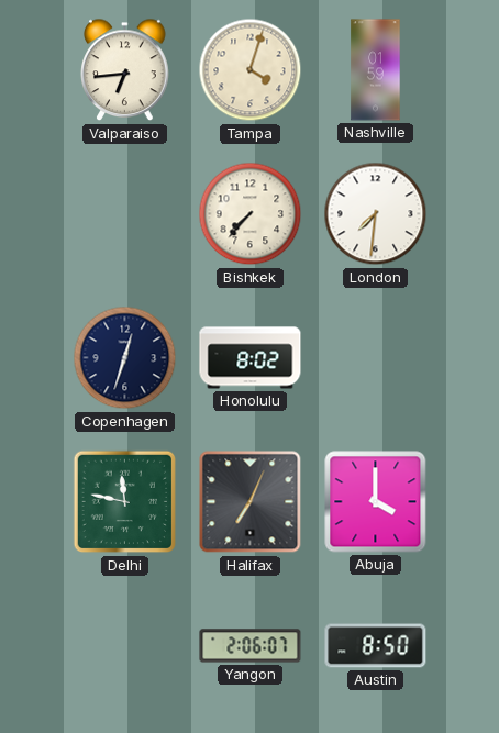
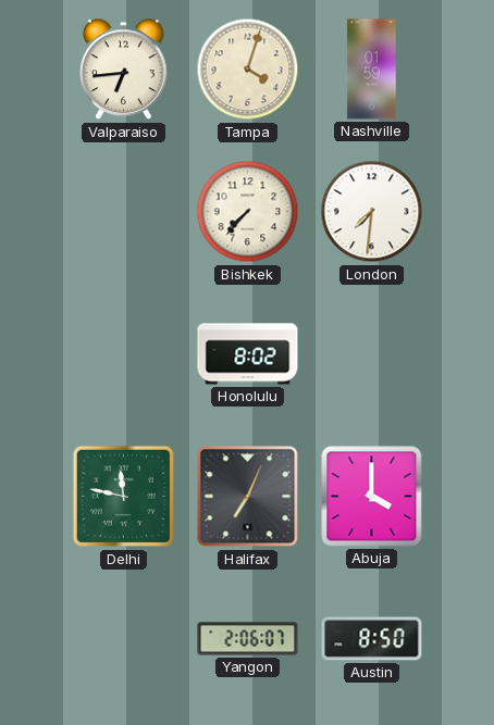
Copenhagen: 12:33 -> none
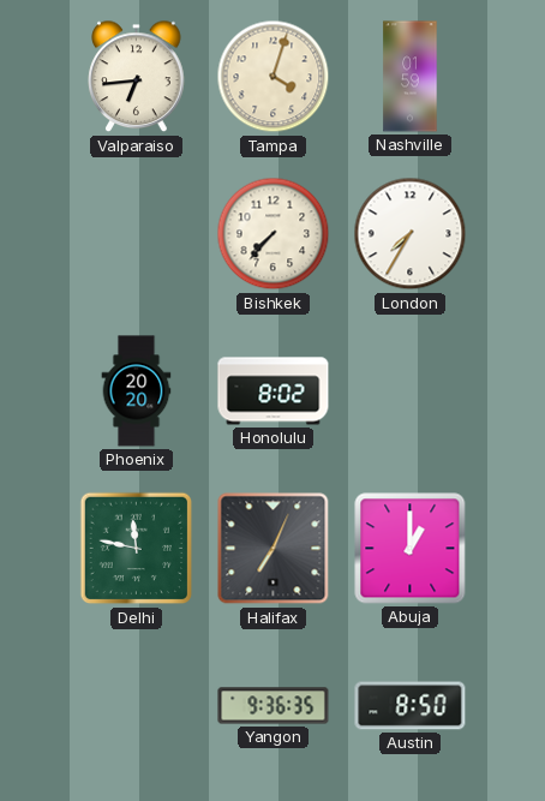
London: 7:31 -> 7:35
Phoenix: none -> 20:20
Abuja: 4:00 -> 1:00
Yangon: 2:06 -> 9:36
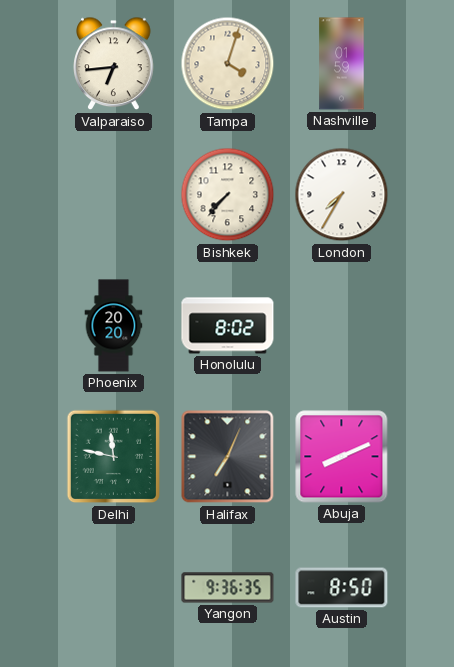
Abuja: 1:00 -> 8:11
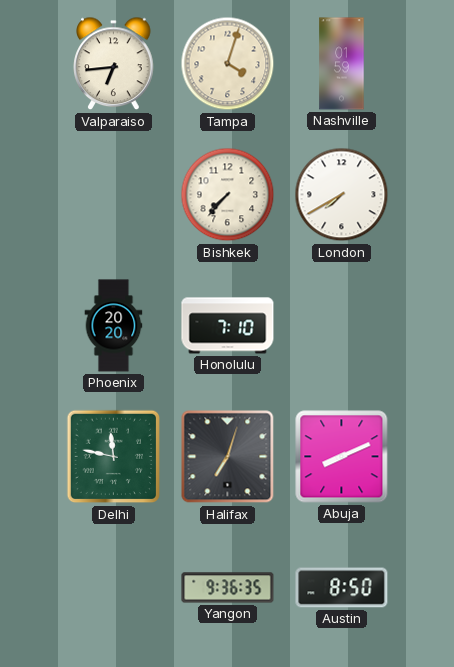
London: 7:35 -> 7:40
Honolulu: 8:02 -> 7:10
Halifax: 7:04 -> 7:03
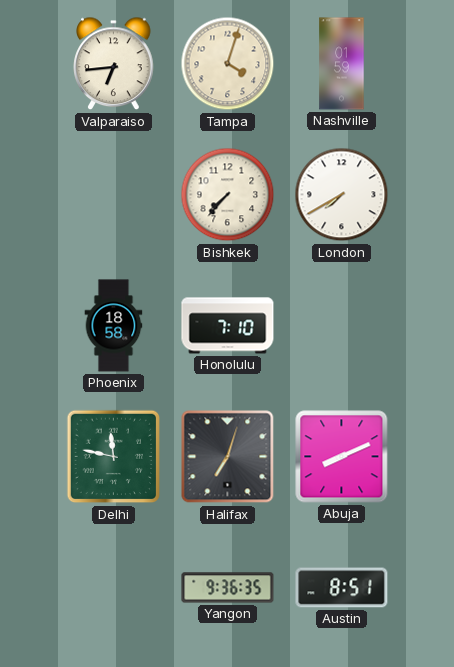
Phoenix: 20:20 -> 18:58
Austin: 8:50 -> 8:51
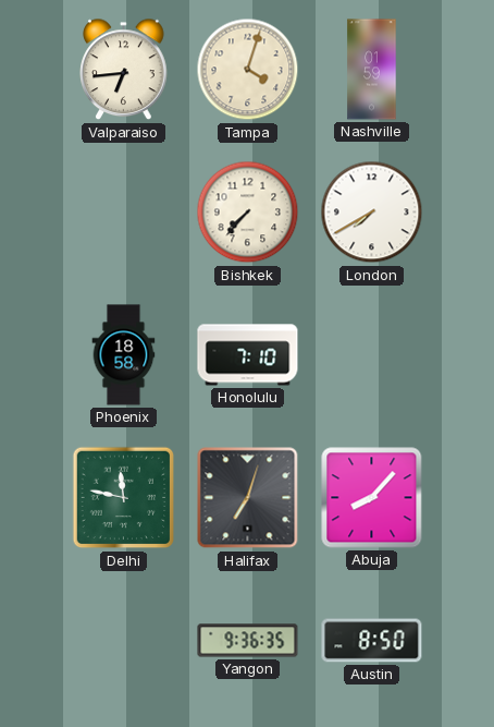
Abuja: 8:11 -> 8:07
Austin: 8:51 -> 8:50
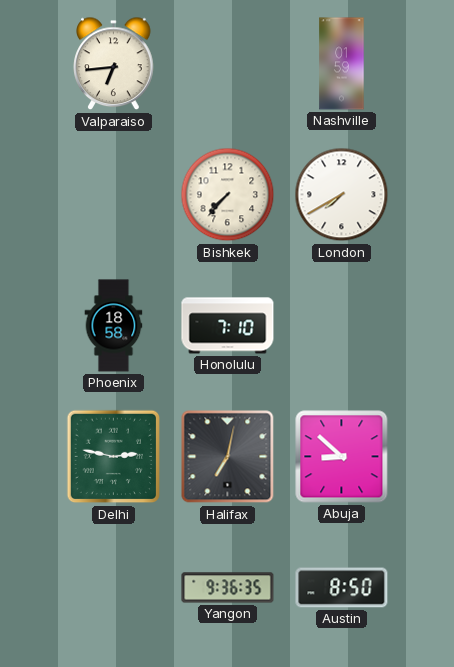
Tampa: 4:03 -> none
Delhi: 11:47 -> 2:47
Halifax: 7:03 -> 7:02
Abuja: 8:07 -> 8:52
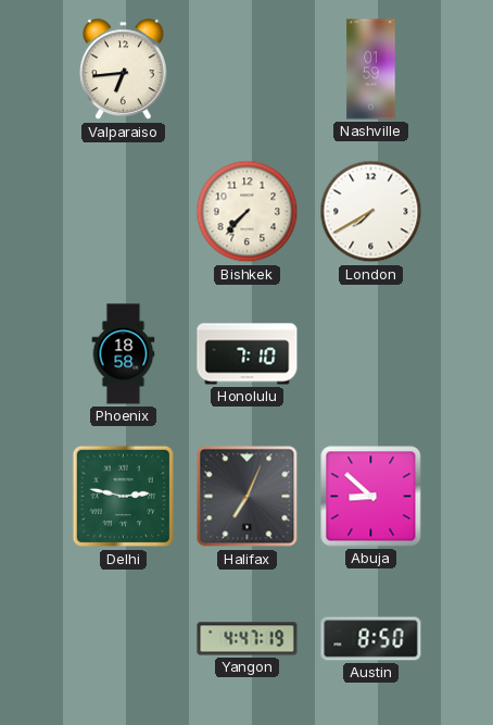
Halifax: 7:02 -> 7:04
Yangon: 9:36 -> 4:47
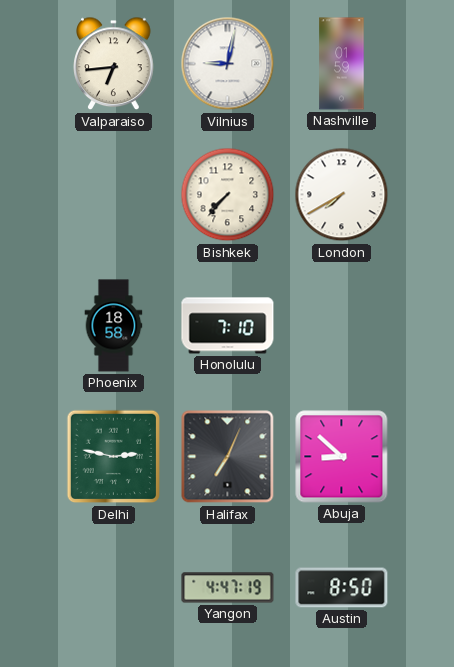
Vilnius: none -> 9:02
